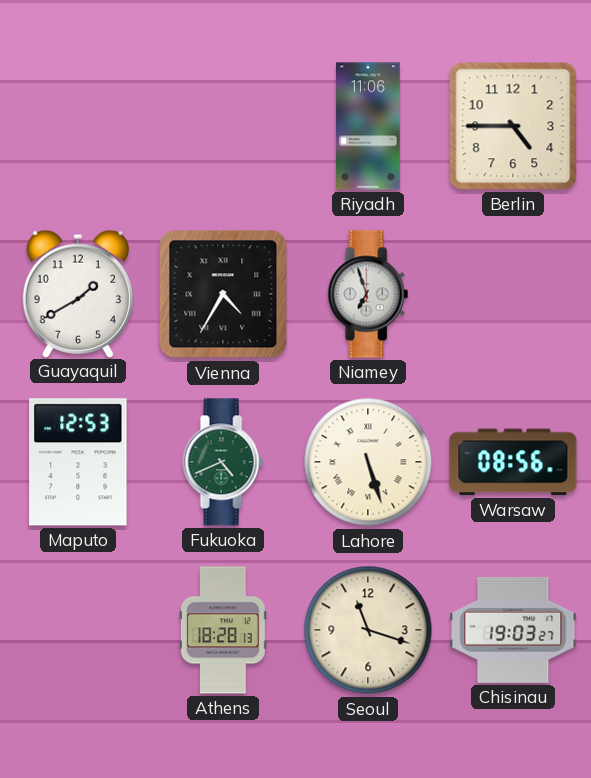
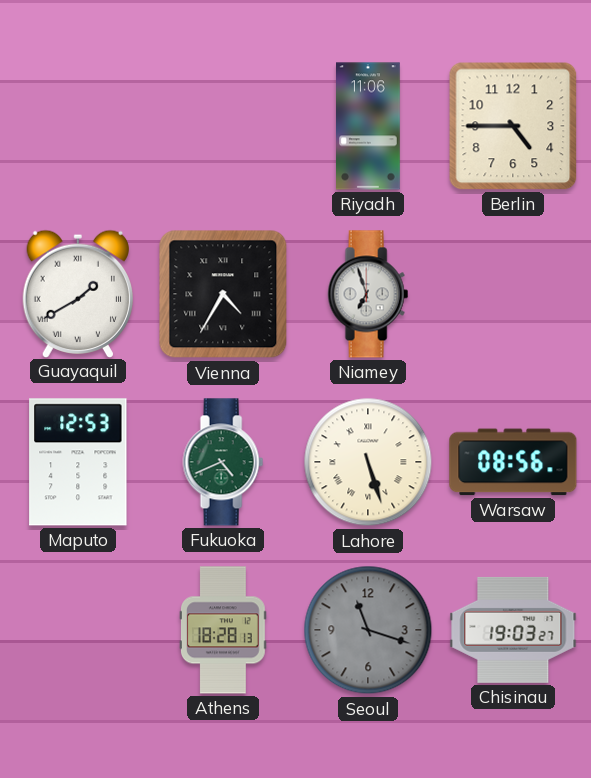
Guayaquil numerals: Arabic -> Roman
Seoul dial: cream -> grey
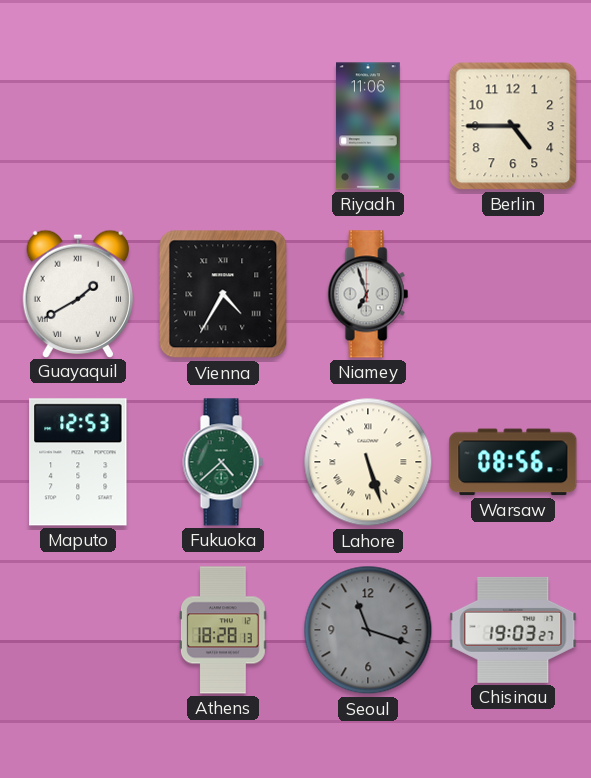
Fukuoka: 4:41 -> 4:38
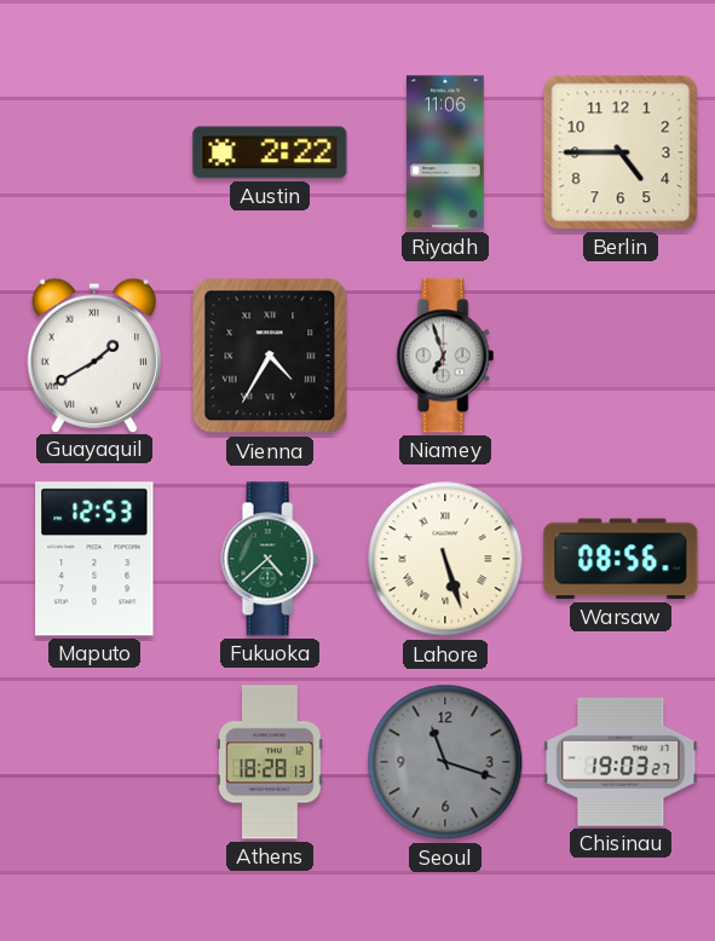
Austin: none -> 2:22
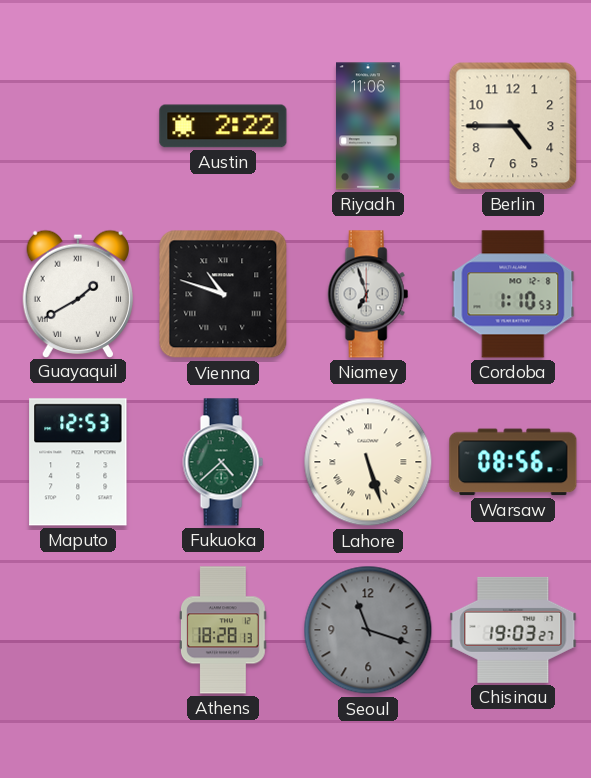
Vienna: 4:35 -> 10:48
Cordoba: none -> 1:10
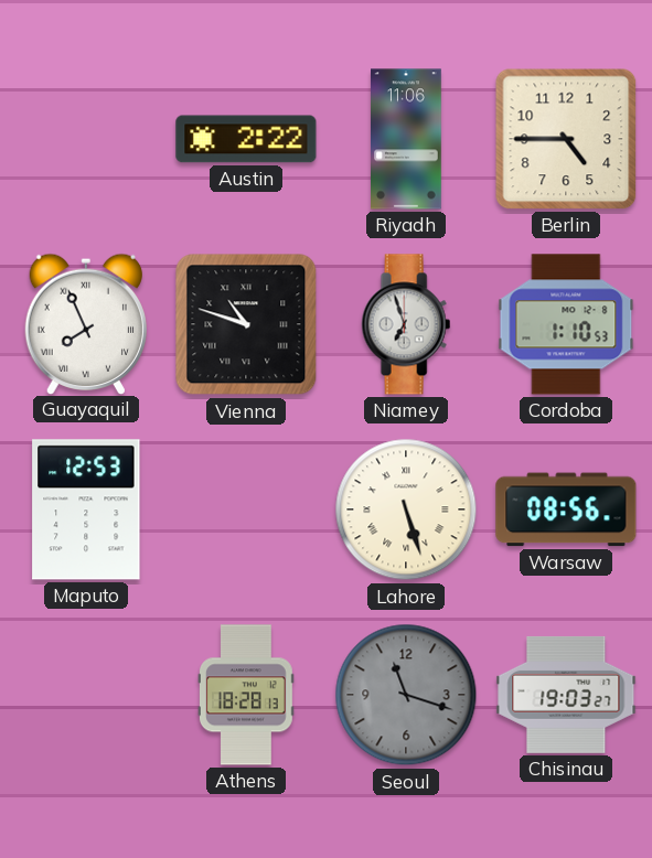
Guayaquil: 1:40 -> 7:56
Fukuoka: 4:38 -> none
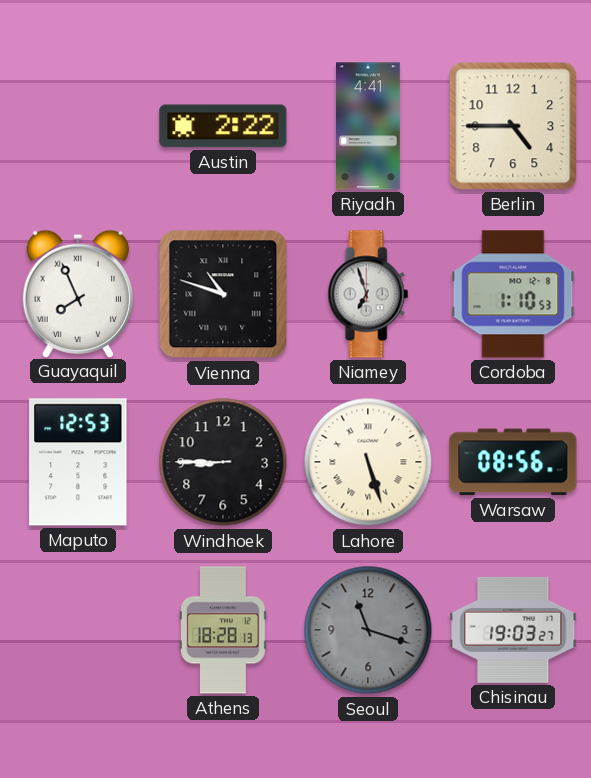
Riyadh: 11:06 -> 4:41
Windhoek: none -> 8:45
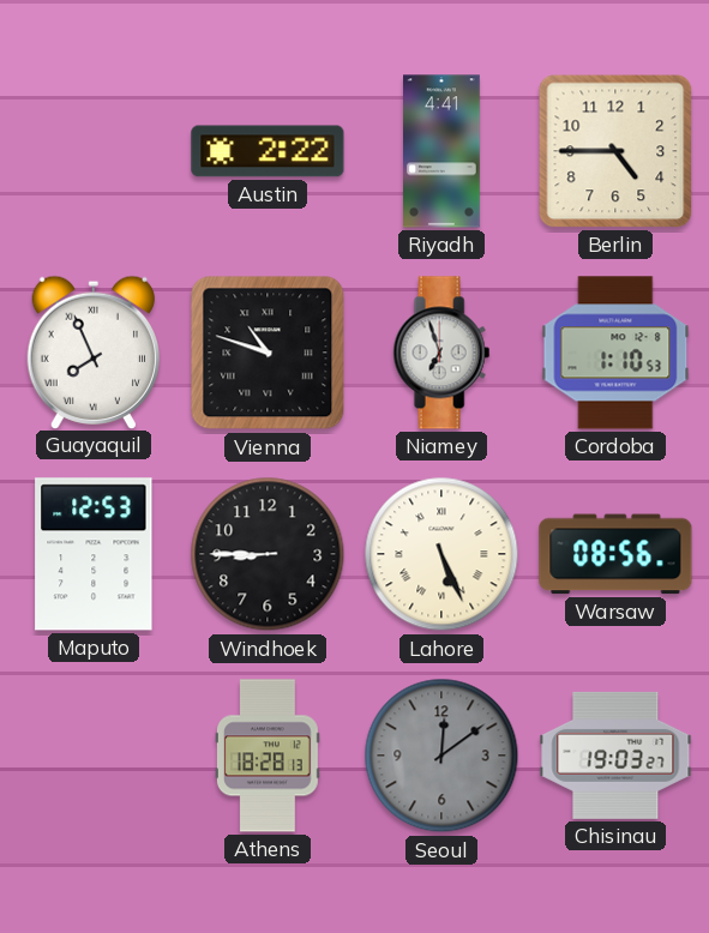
Lahore: 5:27 -> 5:26
Seoul: 11:18 -> 12:09
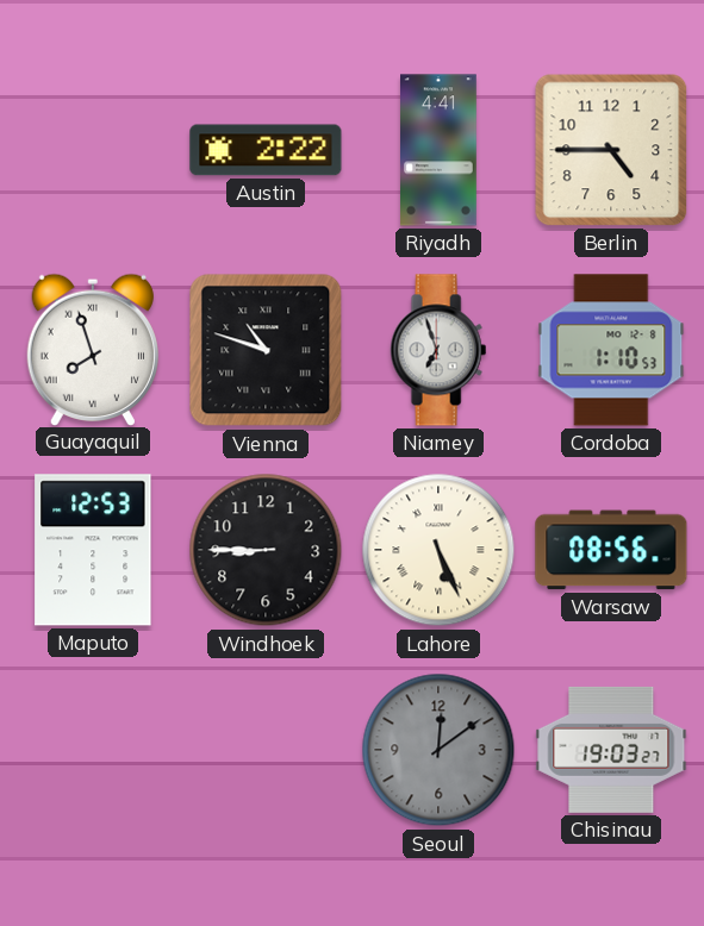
Guayaquil: 7:56 -> 7:57
Athens: 18:28 -> none
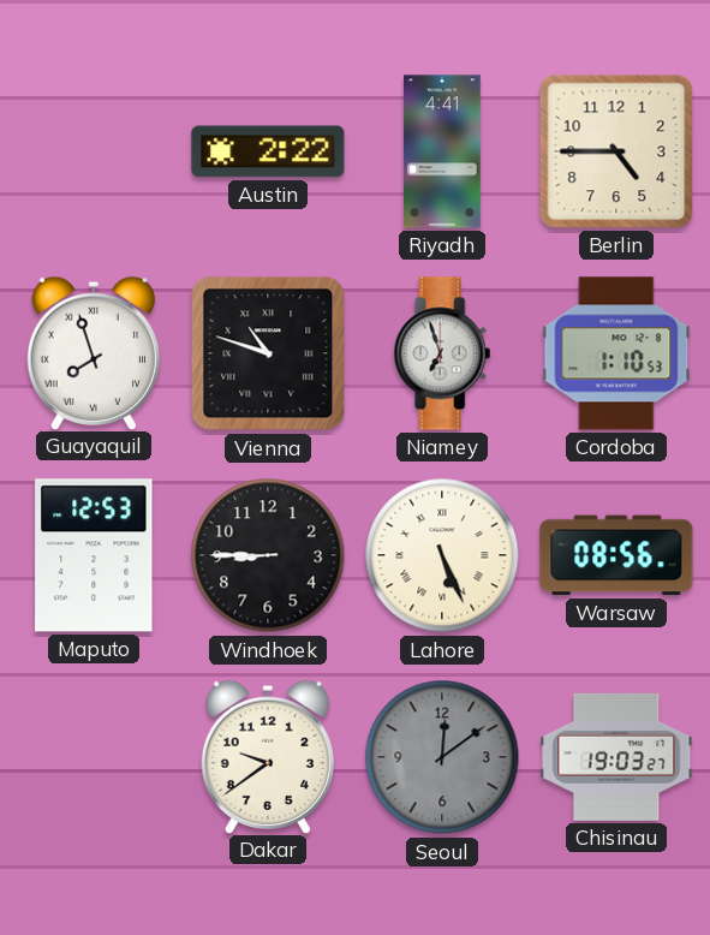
Dakar: none -> 9:39
